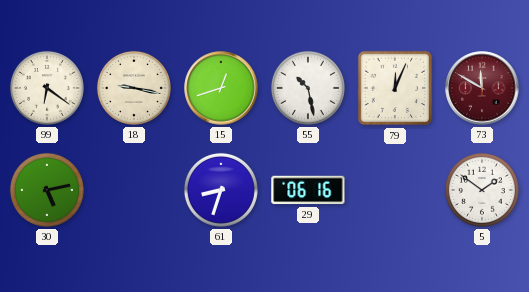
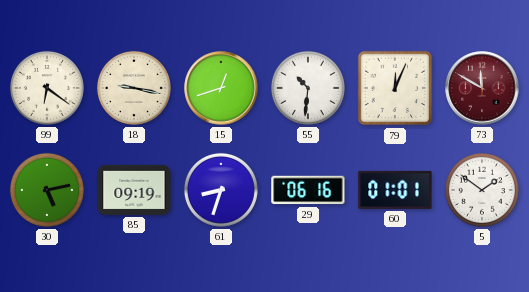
55: 10:28 -> 10:31
85: none -> 09:19
60: none -> 01:01
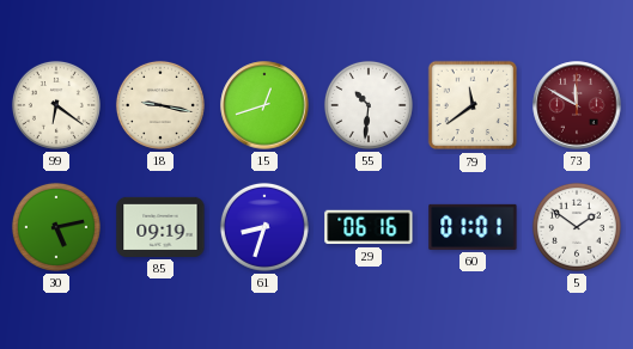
79: 12:04 -> 11:39
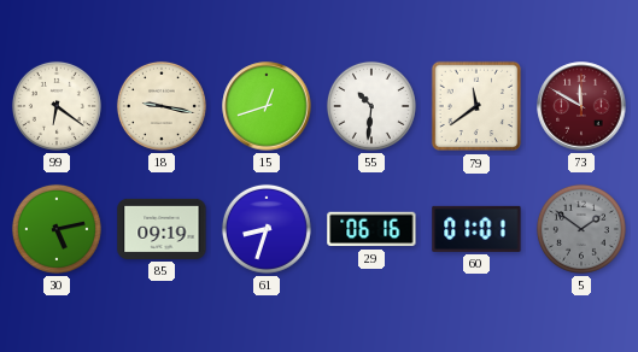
5 dial: white -> grey
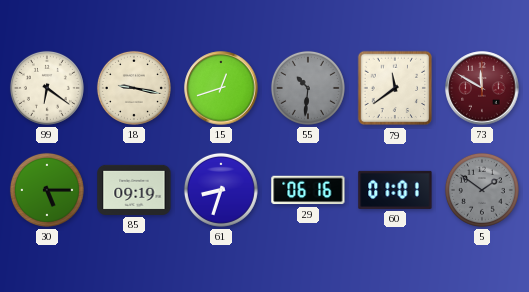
55 dial: white -> grey
30: 5:13 -> 5:15
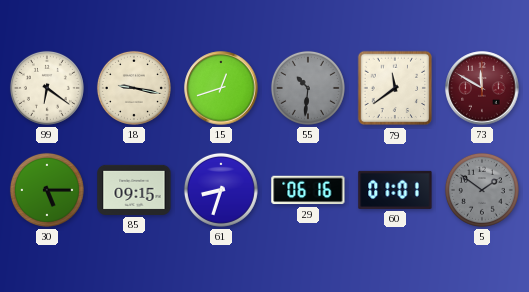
85: 09:19 -> 09:15
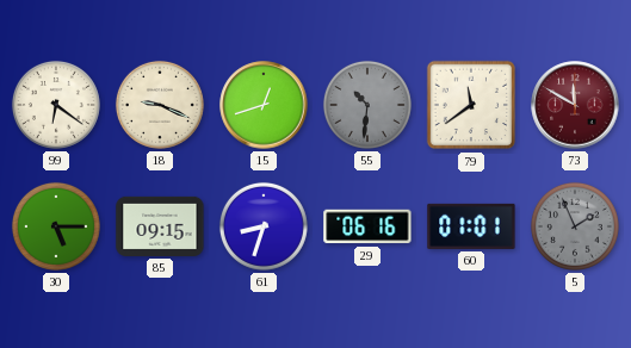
18: 9:17 -> 9:19
5: 1:51 -> 1:56
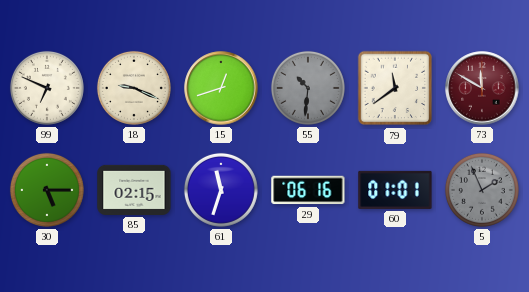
99: 6:21 -> 6:49
85: 09:15 -> 02:15
61: 8:33 -> 11:33
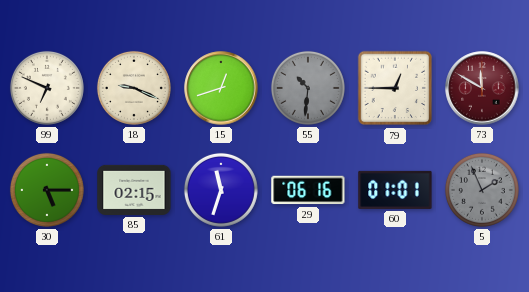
79: 11:39 -> 12:45
